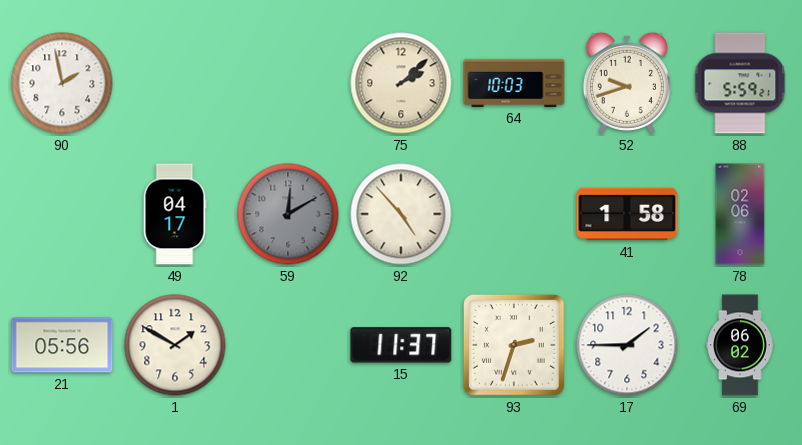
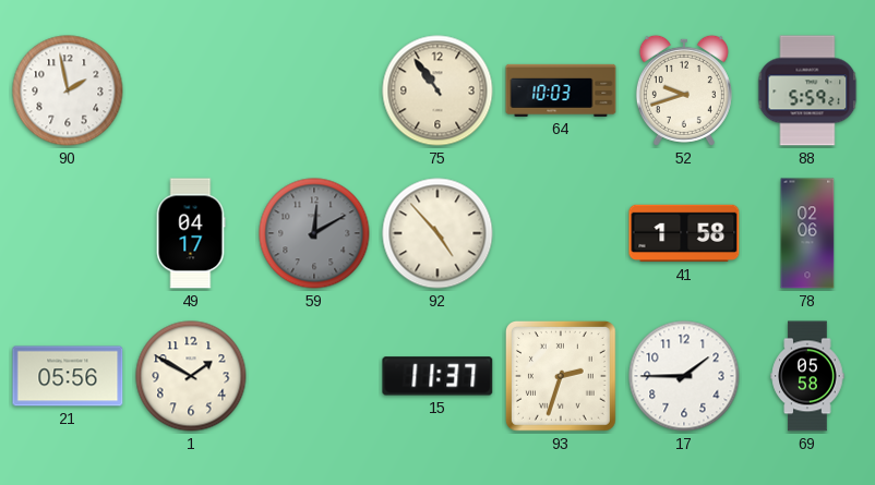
75: 2:08 -> 10:54
69: 06:02 -> 05:58
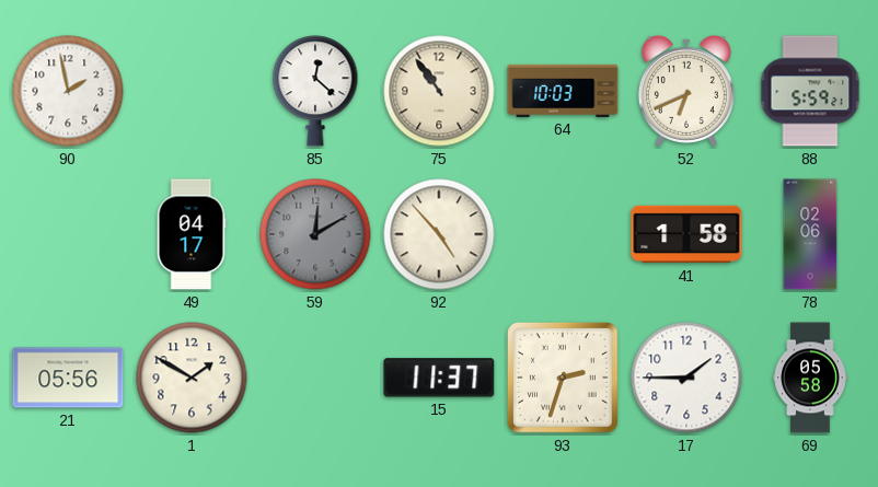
85: none -> 12:22
52: 9:42 -> 6:41
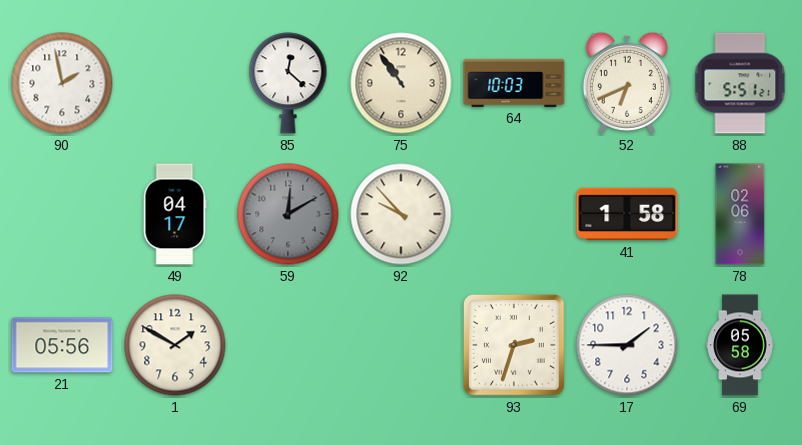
88: 5:59 -> 5:51
92: 4:53 -> 9:53
15: 11:37 -> none
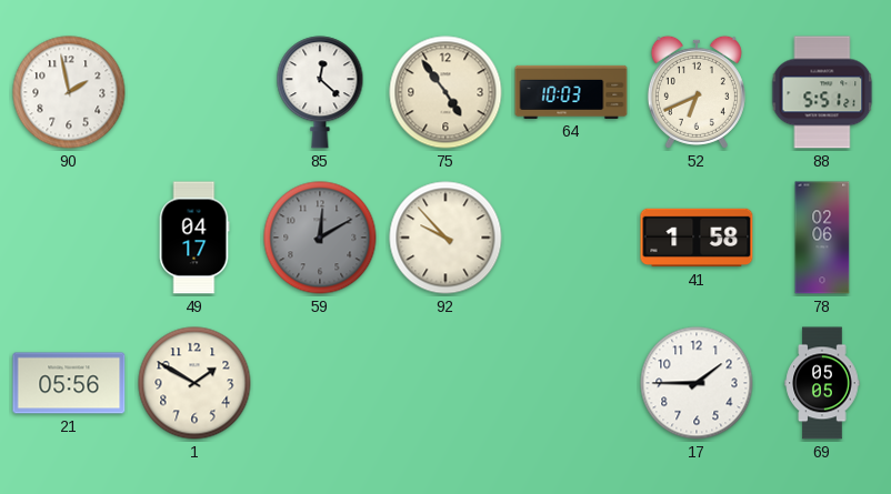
75: 10:54 -> 4:54
93: 2:33 -> none
69: 05:58 -> 05:05
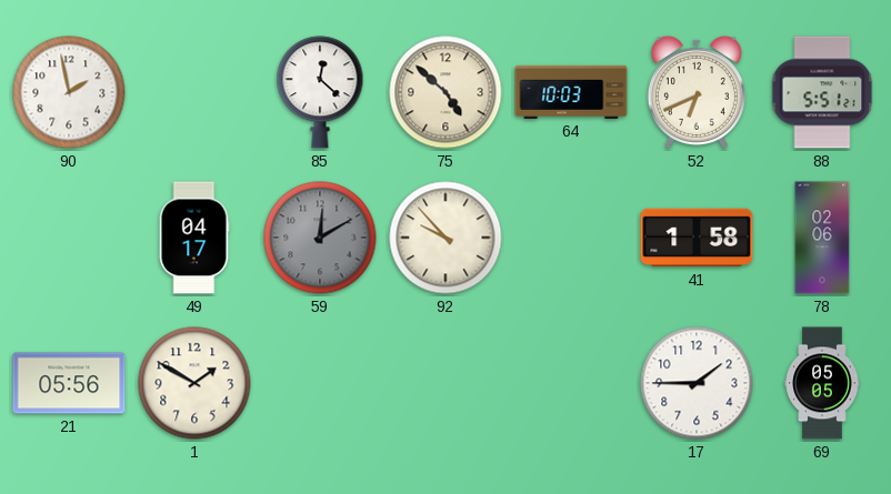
75: 4:54 -> 4:52
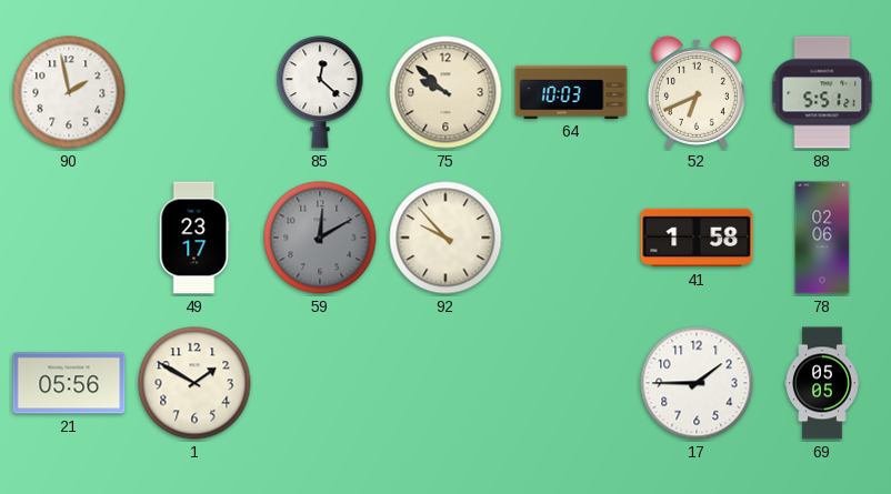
75: 4:52 -> 9:52
49: 04:17 -> 23:17
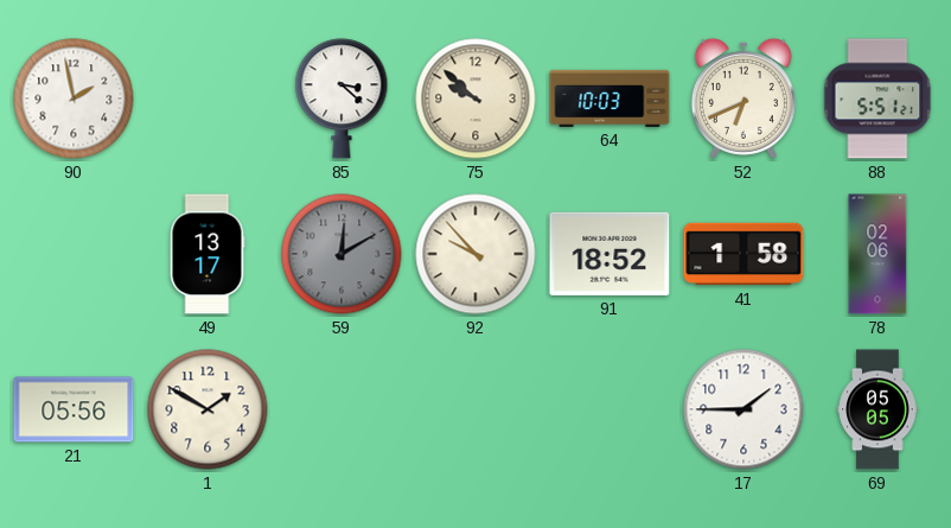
85: 12:22 -> 3:22
49: 23:17 -> 13:17
91: none -> 18:52
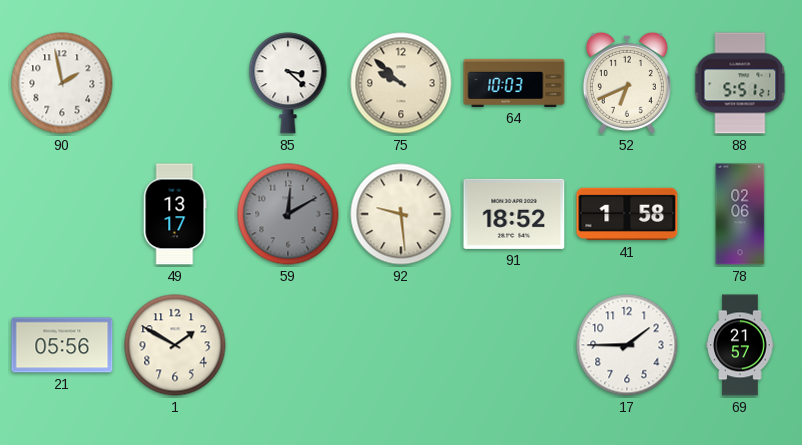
92: 9:53 -> 9:29
69: 05:05 -> 21:57
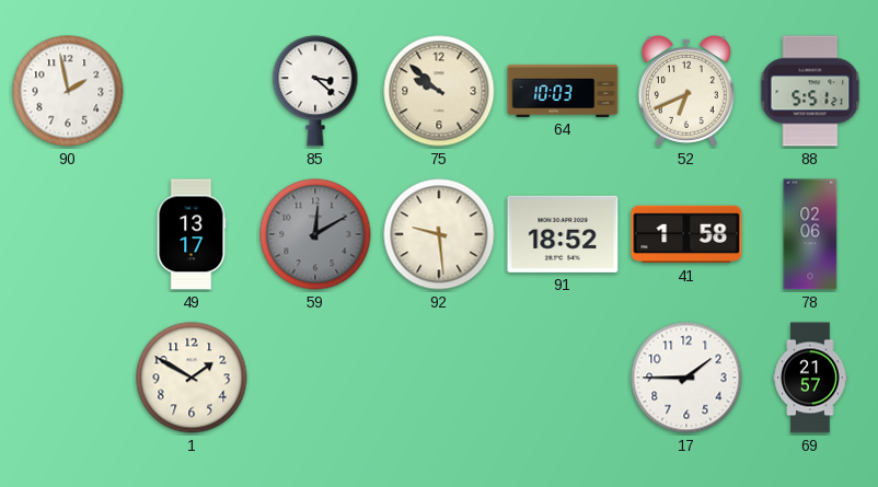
21: 05:56 -> none
